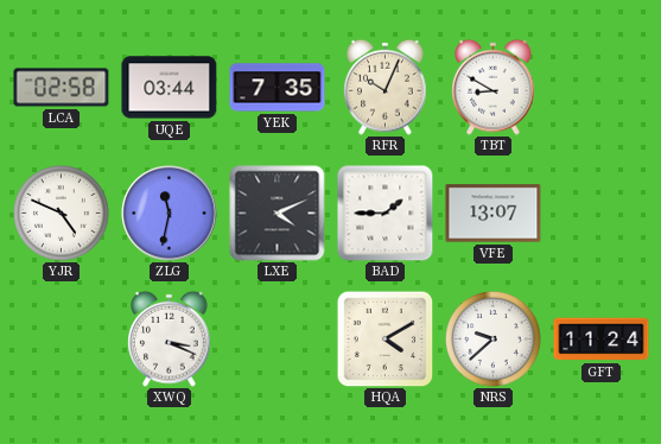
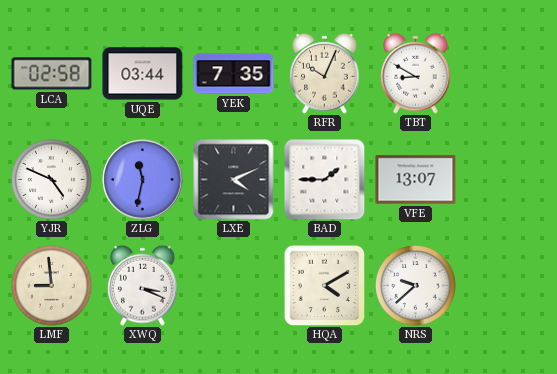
LMF: none -> 8:59
GFT: 11:24 -> none
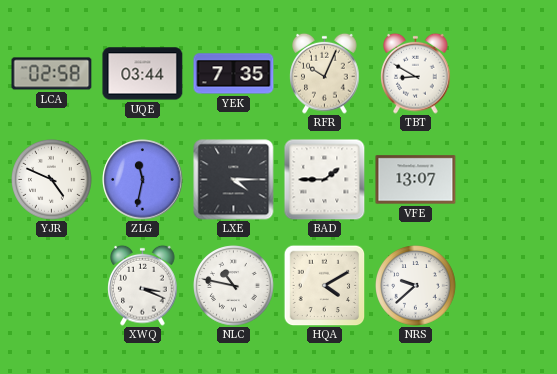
LXE: 4:11 -> 4:15
LMF: 8:59 -> none
NLC: none -> 10:47
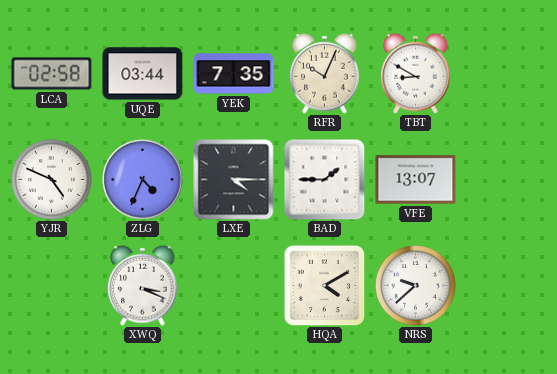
ZLG: 11:32 -> 4:34
NLC: 10:47 -> none
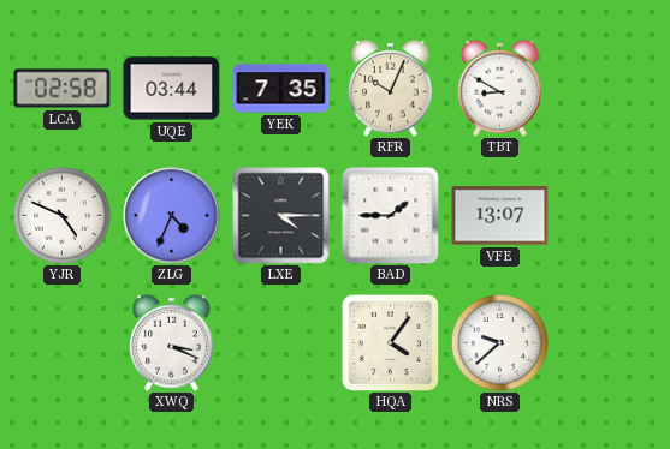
HQA: 4:10 -> 4:06
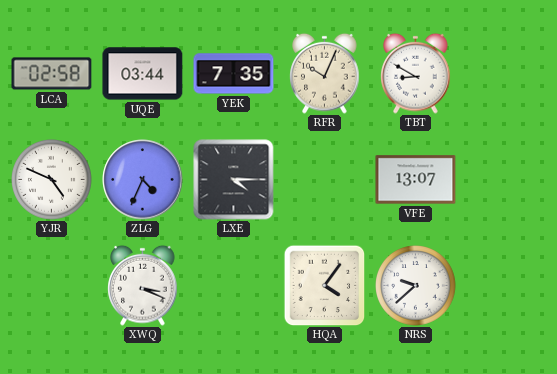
BAD: 1:45 -> none
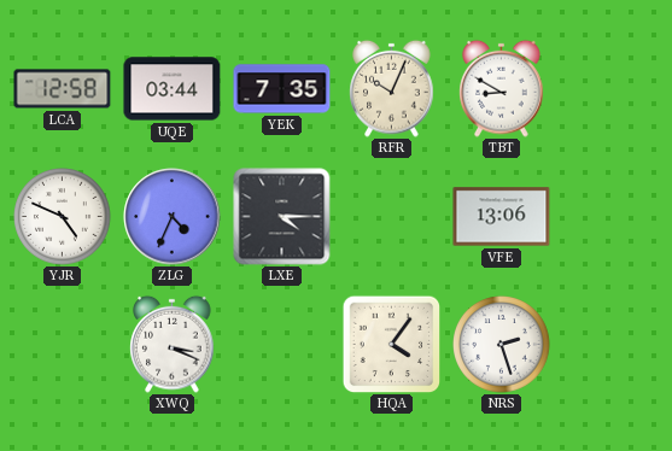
LCA: 02:58 -> 12:58
VFE: 13:07 -> 13:06
NRS: 9:38 -> 2:27
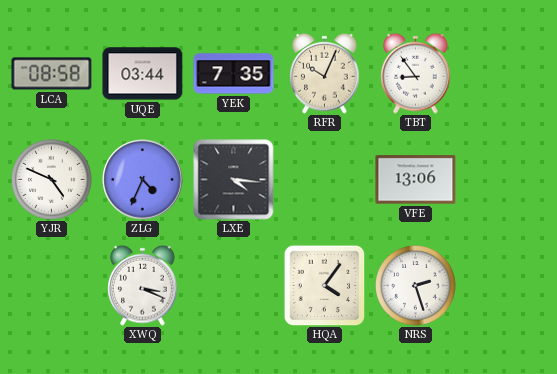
LCA: 12:58 -> 08:58
TBT: 8:50 -> 8:54
LXE: 4:15 -> 4:16
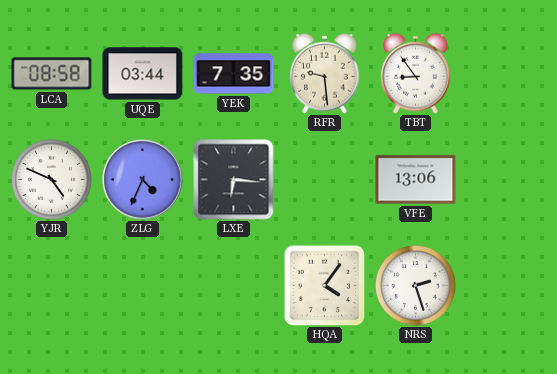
RFR: 10:04 -> 9:29
LXE: 4:16 -> 6:16
XWQ: 3:19 -> none
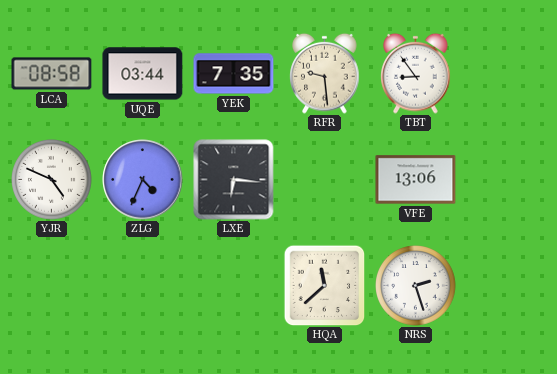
HQA: 4:06 -> 11:38
